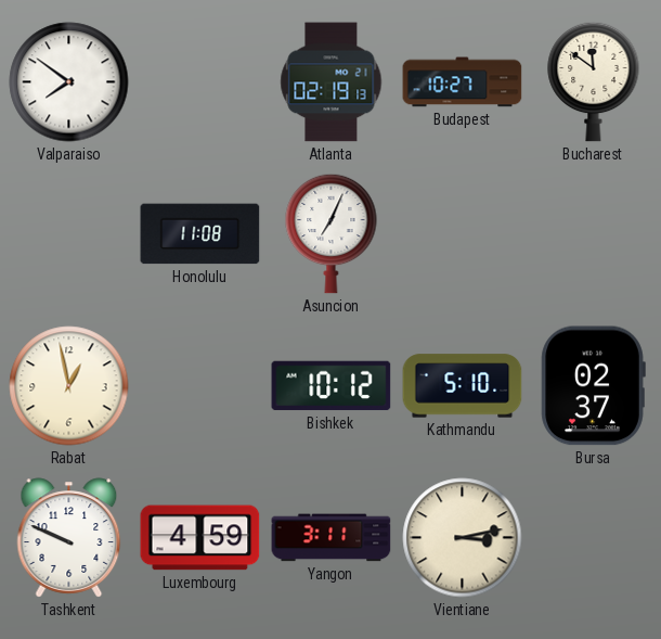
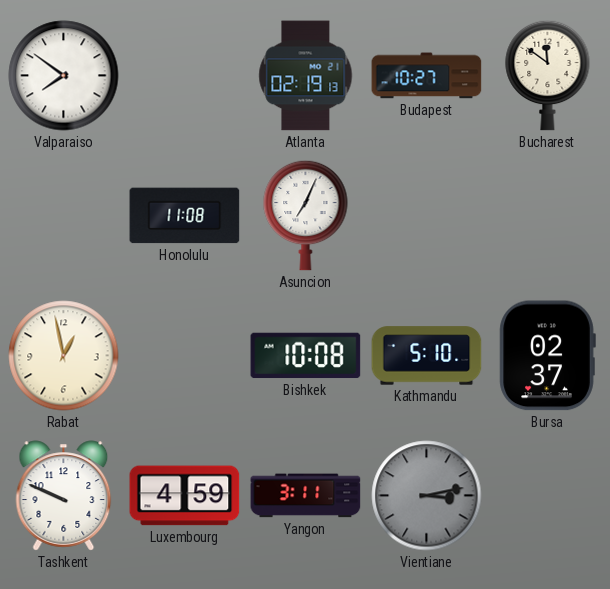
Bishkek: 10:12 -> 10:08
Vientiane dial: cream -> grey
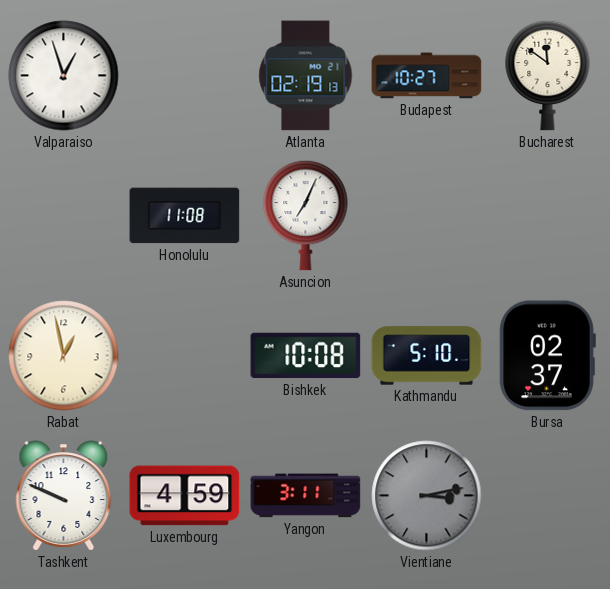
Valparaiso: 7:51 -> 12:57
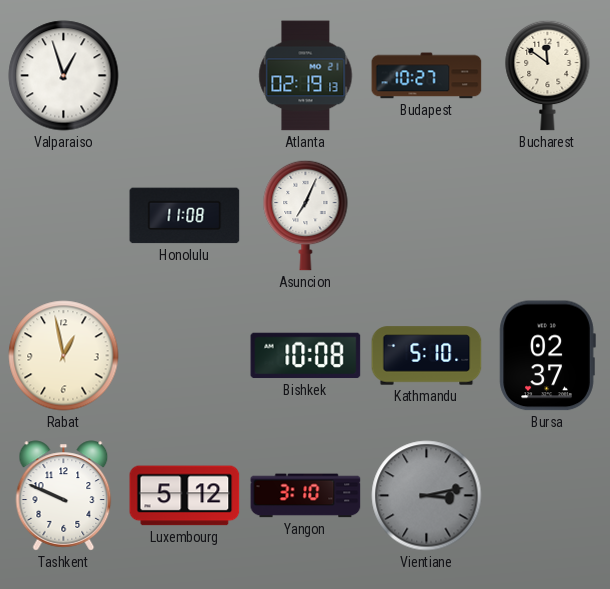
Luxembourg: 4:59 -> 5:12
Yangon: 3:11 -> 3:10
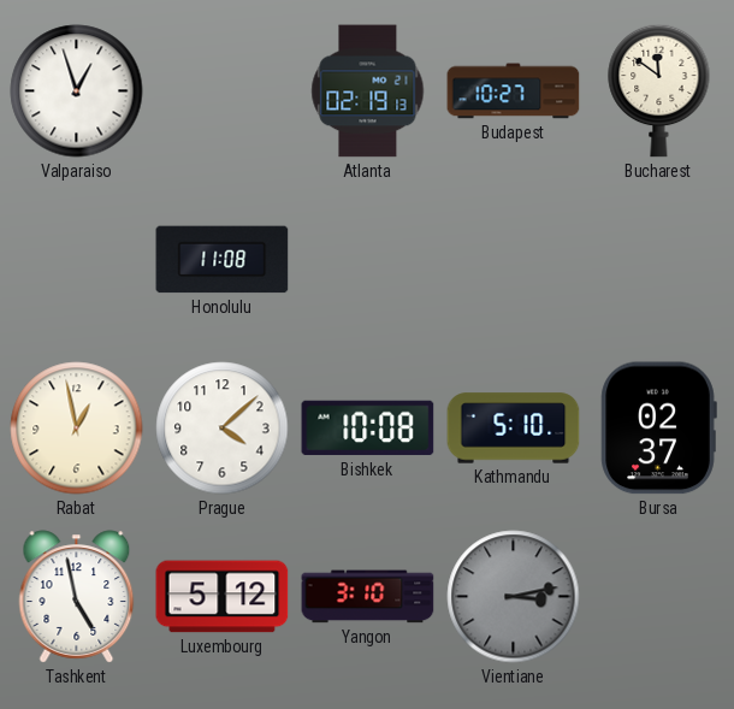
Asuncion: 7:04 -> none
Prague: none -> 4:08
Tashkent: 9:49 -> 4:58
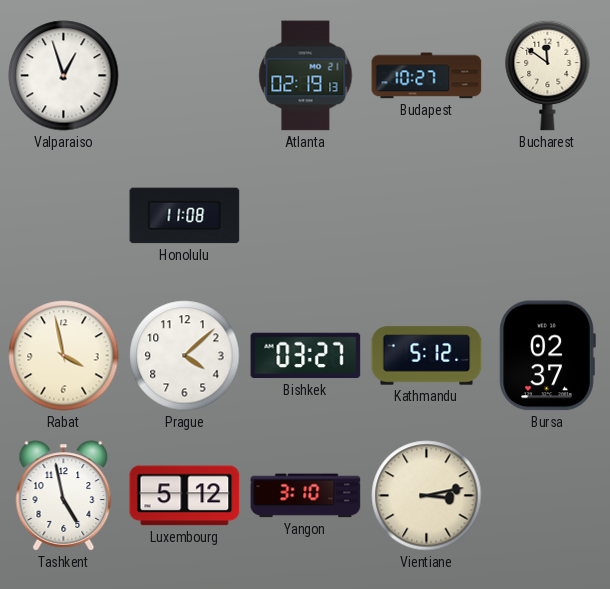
Rabat: 12:58 -> 3:58
Bishkek: 10:08 -> 03:27
Kathmandu: 5:10 -> 5:12
Vientiane dial: grey -> cream
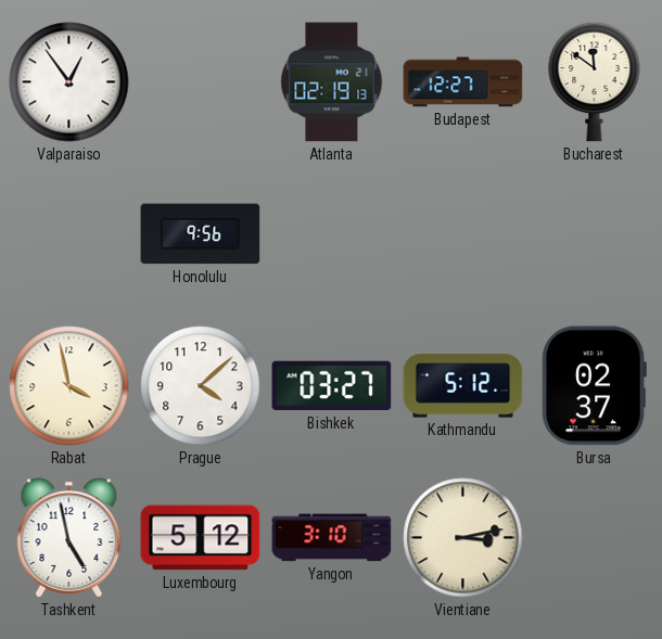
Valparaiso: 12:57 -> 12:54
Budapest: 10:27 -> 12:27
Honolulu: 11:08 -> 9:56
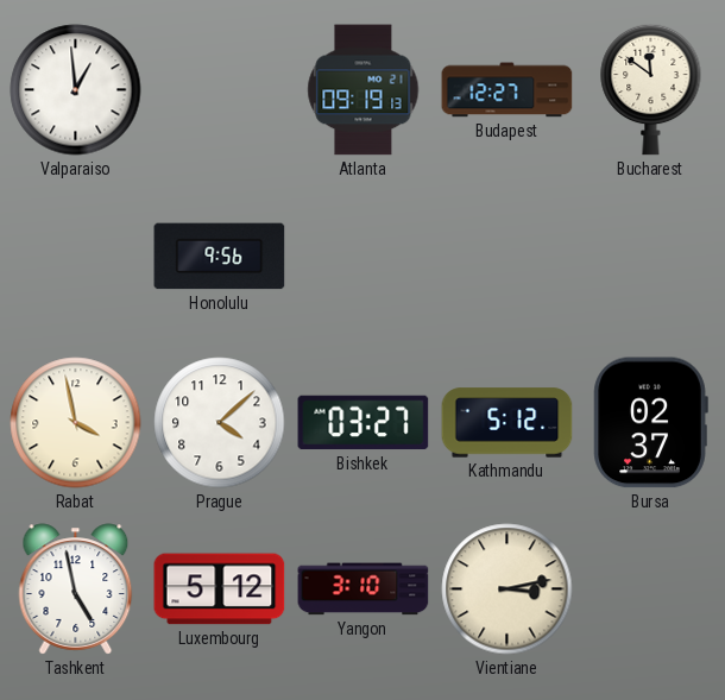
Valparaiso: 12:54 -> 12:59
Atlanta: 02:19 -> 09:19
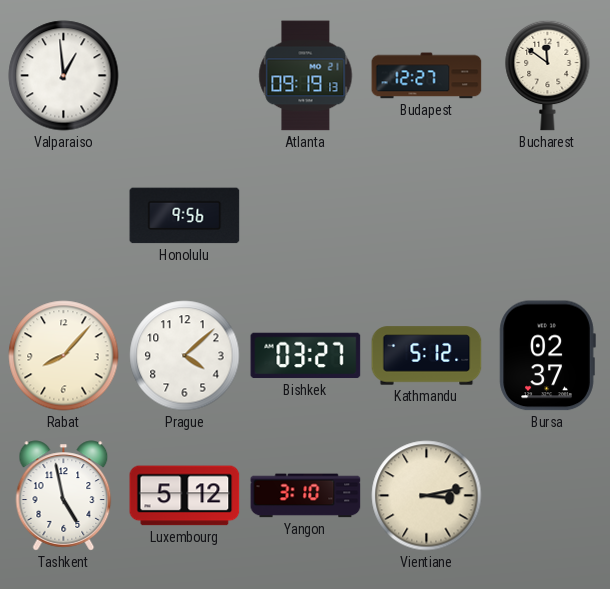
Rabat: 3:58 -> 8:07
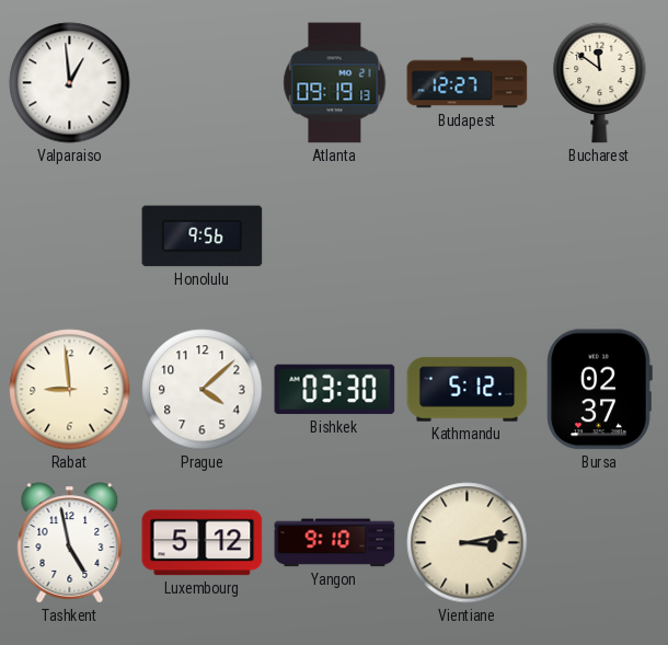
Rabat: 8:07 -> 8:59
Bishkek: 03:27 -> 03:30
Yangon: 3:10 -> 9:10
